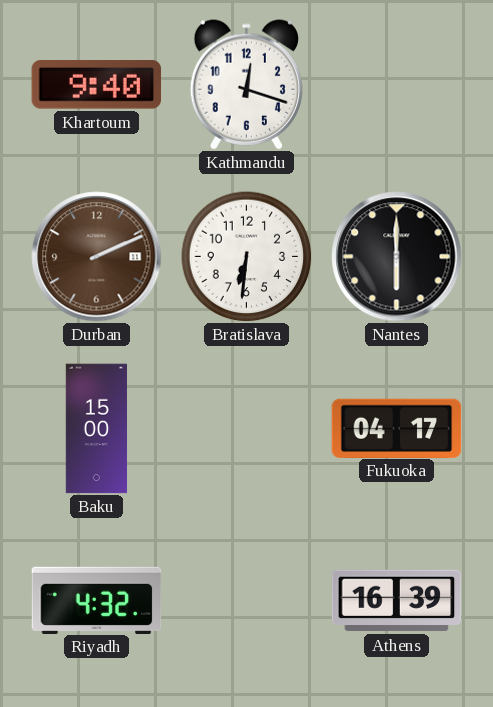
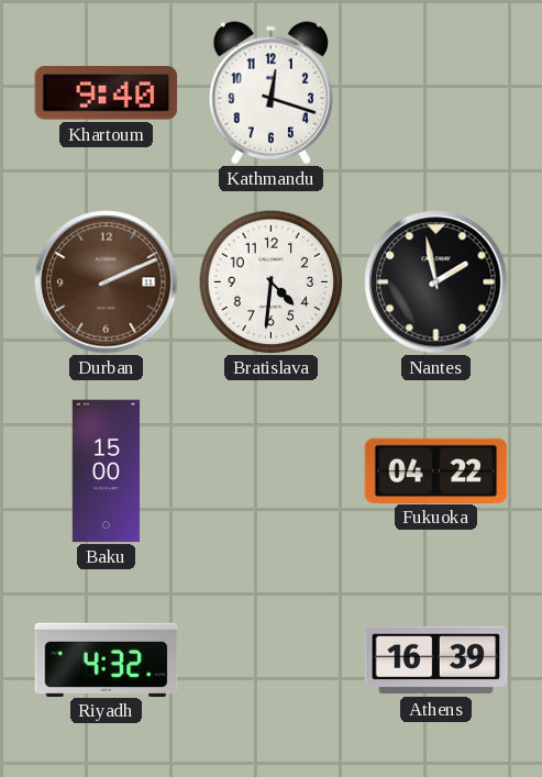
Bratislava: 6:31 -> 4:31
Nantes: 6:00 -> 1:58
Fukuoka: 04:17 -> 04:22
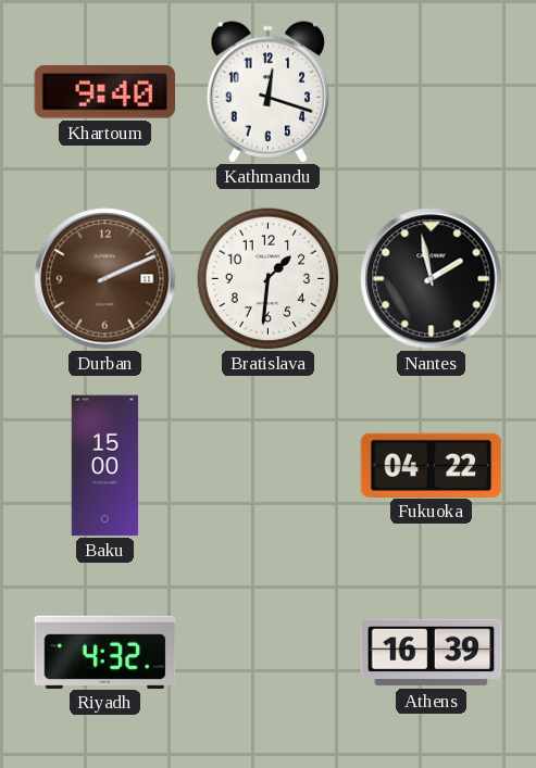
Bratislava: 4:31 -> 1:31
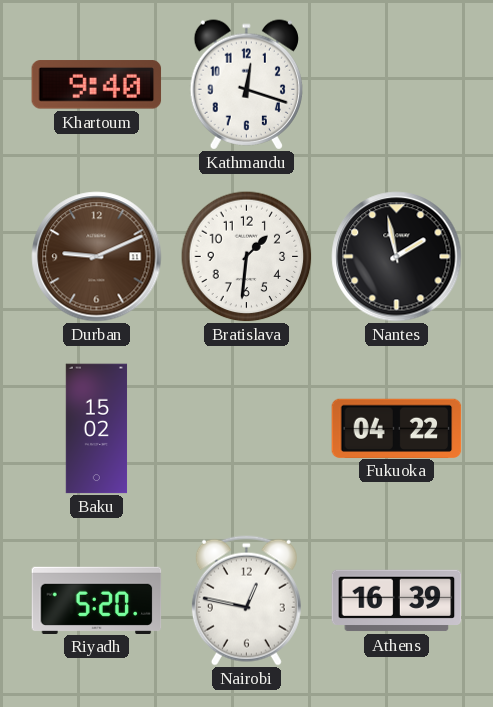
Durban: 2:11 -> 9:11
Baku: 15:00 -> 15:02
Riyadh: 4:32 -> 5:20
Nairobi: none -> 12:47
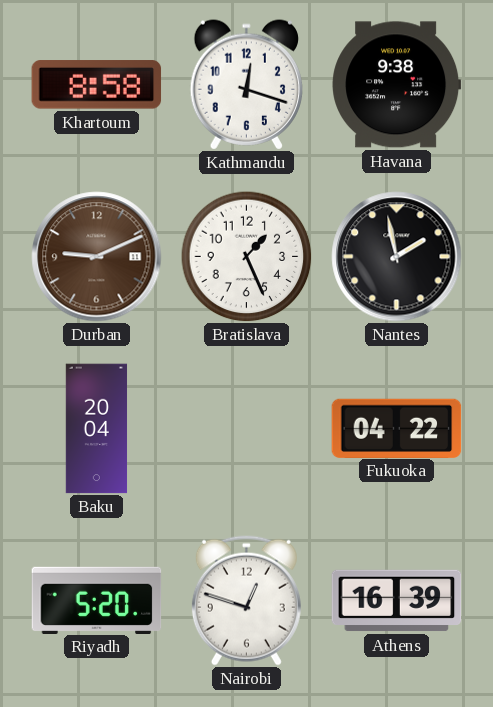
Khartoum: 9:40 -> 8:58
Havana: none -> 9:38
Bratislava: 1:31 -> 1:26
Baku: 15:02 -> 20:04
Nairobi: 12:47 -> 12:48
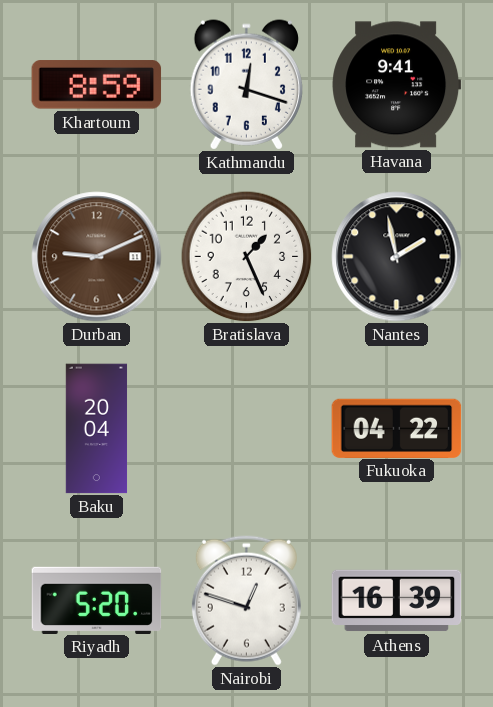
Khartoum: 8:58 -> 8:59
Havana: 9:38 -> 9:41
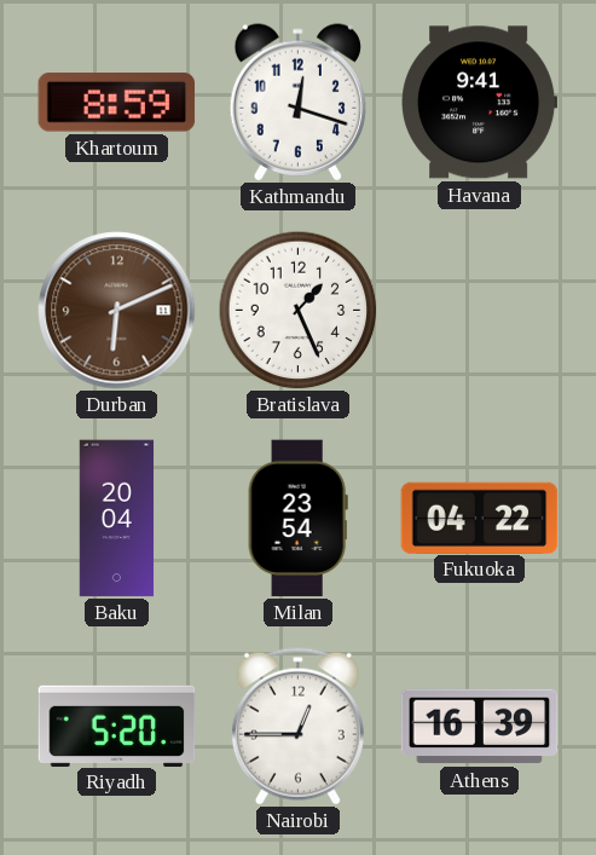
Durban: 9:11 -> 6:11
Nantes: 1:58 -> none
Milan: none -> 23:54
Nairobi: 12:48 -> 12:45
